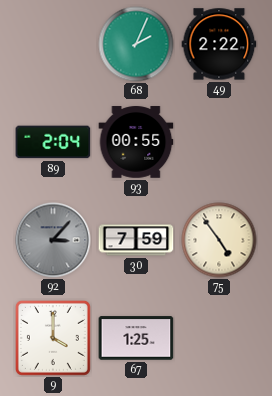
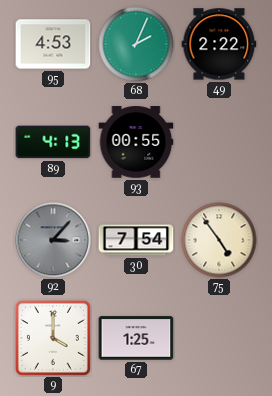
95: none -> 4:53
89: 2:04 -> 4:13
30: 7:59 -> 7:54
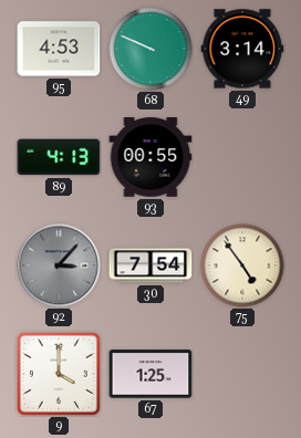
68: 2:04 -> 9:49
49: 2:22 -> 3:14
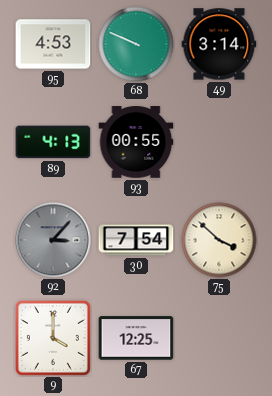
75: 4:54 -> 3:52
67: 1:25 -> 12:25
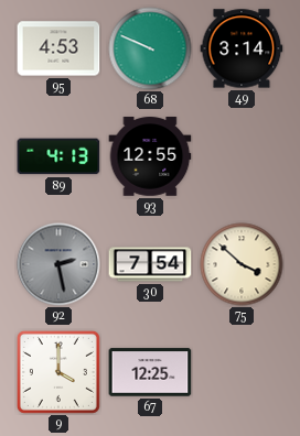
93: 00:55 -> 12:55
92: 3:07 -> 2:28
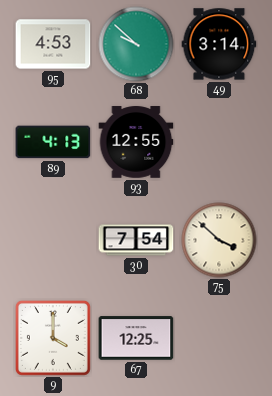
68: 9:49 -> 9:52
92: 2:28 -> none
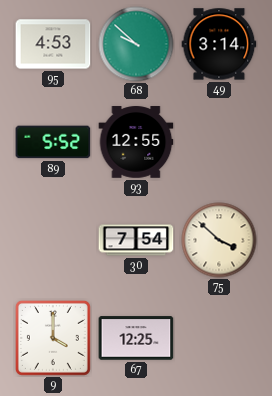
89: 4:13 -> 5:52
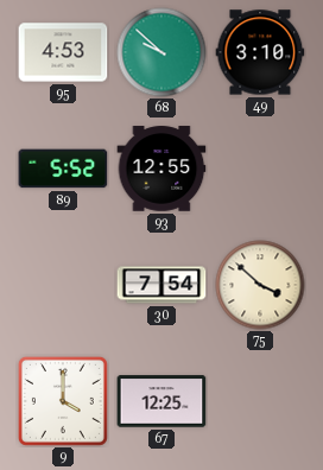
49: 3:14 -> 3:10
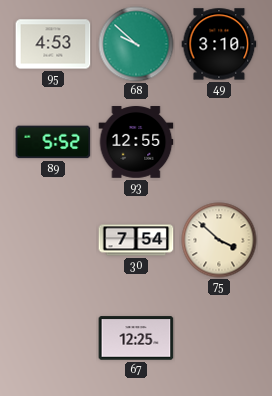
9: 4:00 -> none
